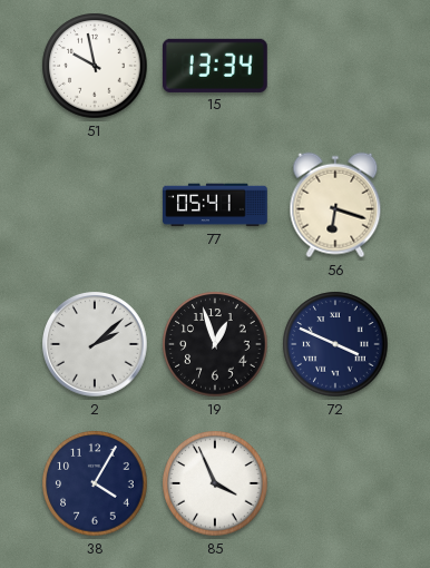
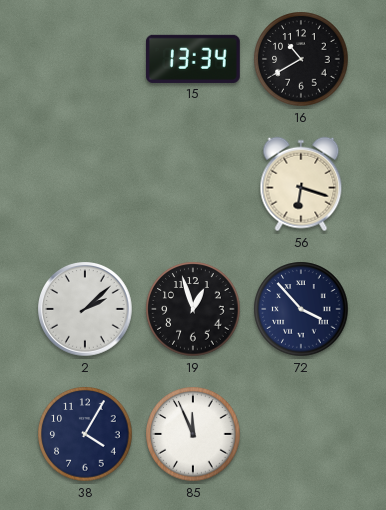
51: 9:58 -> none
16: none -> 10:40
77: 05:41 -> none
72: 3:49 -> 3:53
85: 3:56 -> 11:56
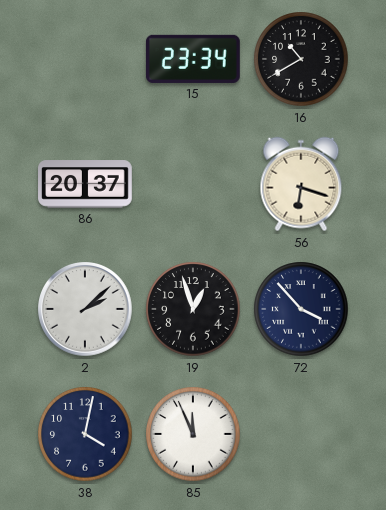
15: 13:34 -> 23:34
86: none -> 20:37
38: 4:05 -> 4:02
